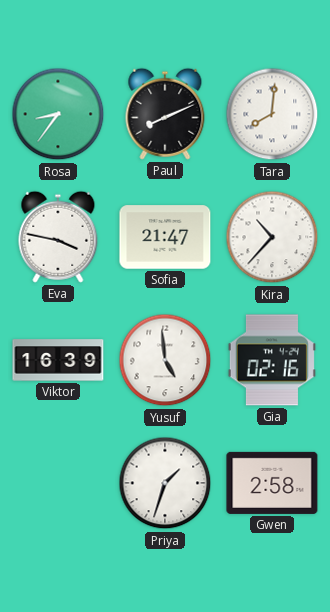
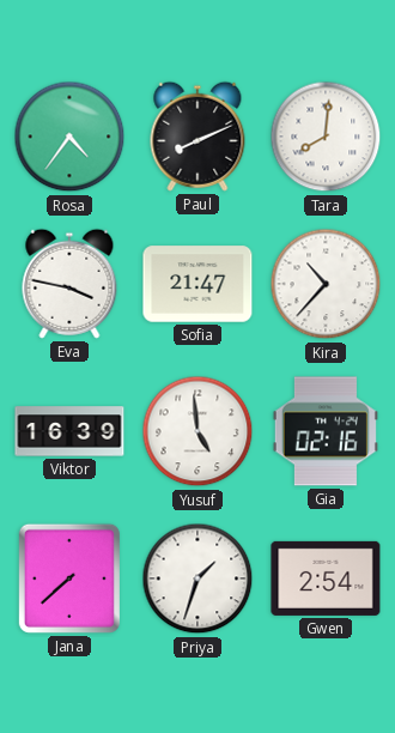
Rosa: 8:36 -> 4:36
Jana: none -> 7:38
Gwen: 2:58 -> 2:54
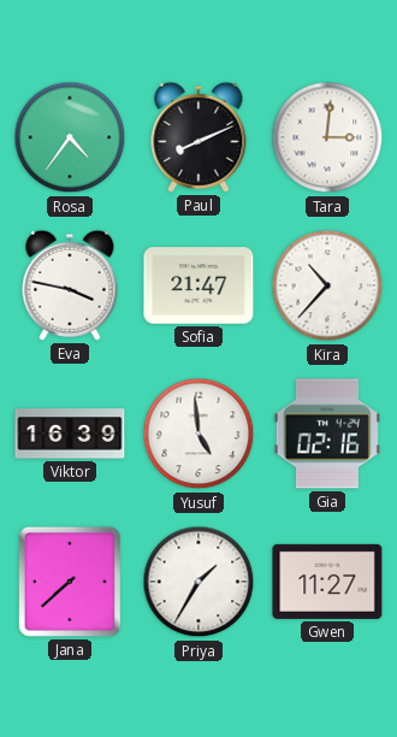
Tara: 8:01 -> 3:01
Priya: 1:33 -> 1:35
Gwen: 2:54 -> 11:27
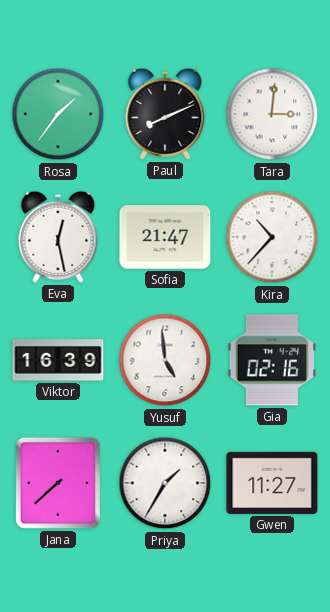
Rosa: 4:36 -> 1:36
Eva: 3:47 -> 12:28
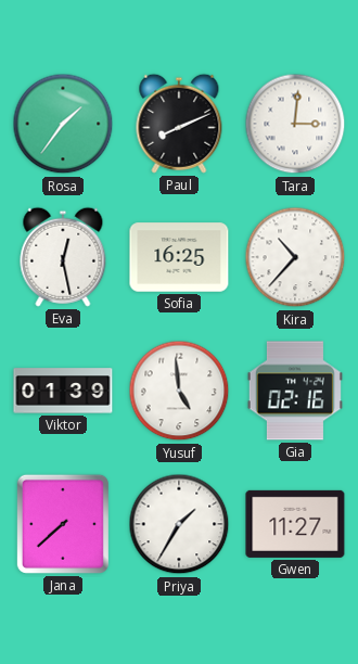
Sofia: 21:47 -> 16:25
Viktor: 16:39 -> 01:39
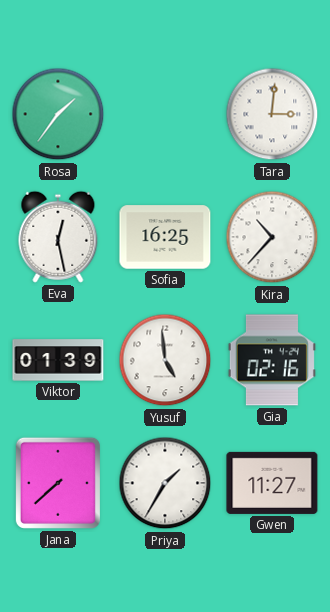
Paul: 8:11 -> none
